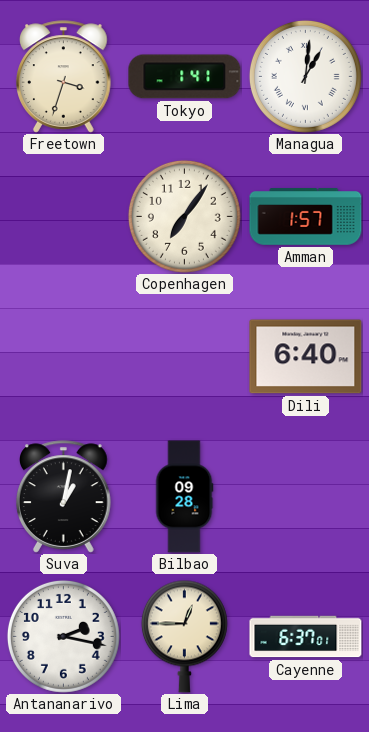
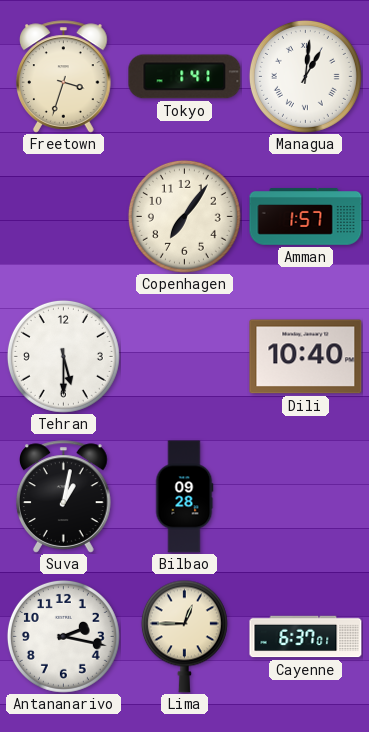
Tehran: none -> 5:30
Dili: 6:40 -> 10:40
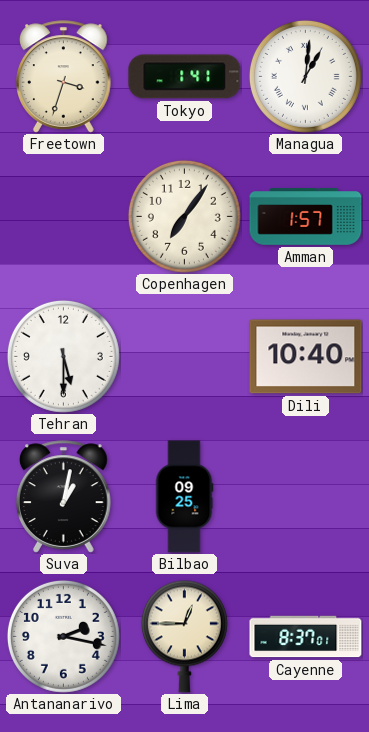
Bilbao: 09:28 -> 09:25
Cayenne: 6:37 -> 8:37
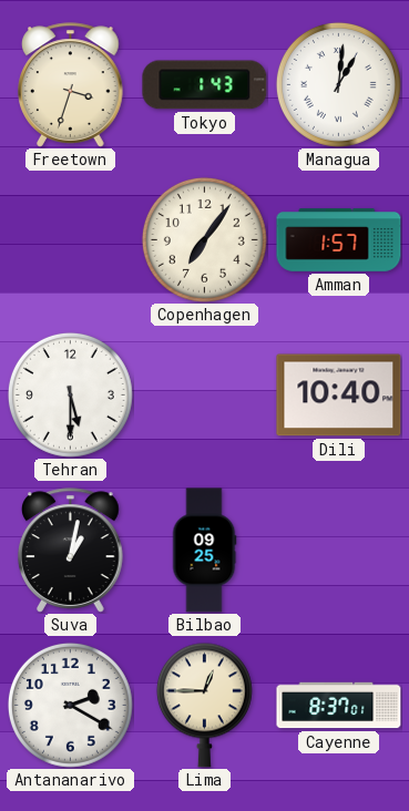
Tokyo: 1:41 -> 1:43
Antananarivo: 2:17 -> 2:20
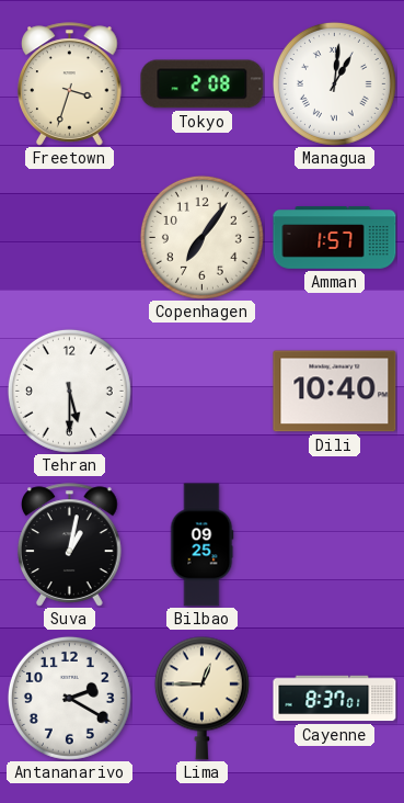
Tokyo: 1:43 -> 2:08
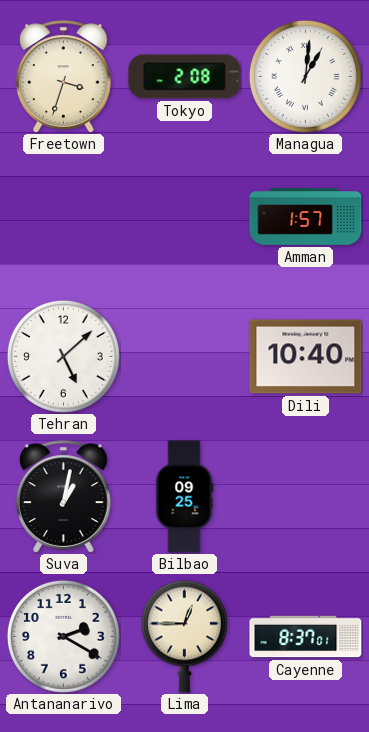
Copenhagen: 7:06 -> none
Tehran: 5:30 -> 5:08
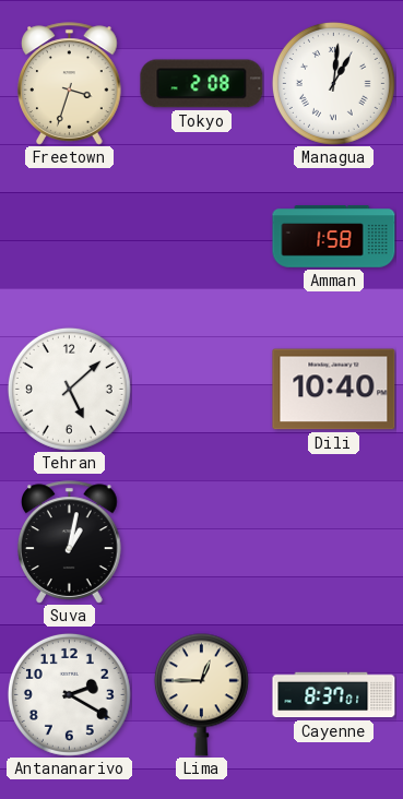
Amman: 1:57 -> 1:58
Bilbao: 09:25 -> none
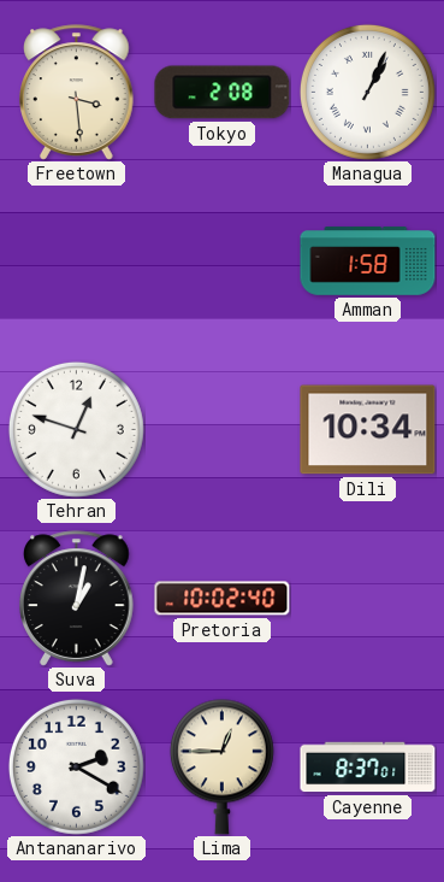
Freetown: 3:33 -> 3:29
Managua: 1:01 -> 1:04
Tehran: 5:08 -> 12:48
Dili: 10:40 -> 10:34
Pretoria: none -> 10:02
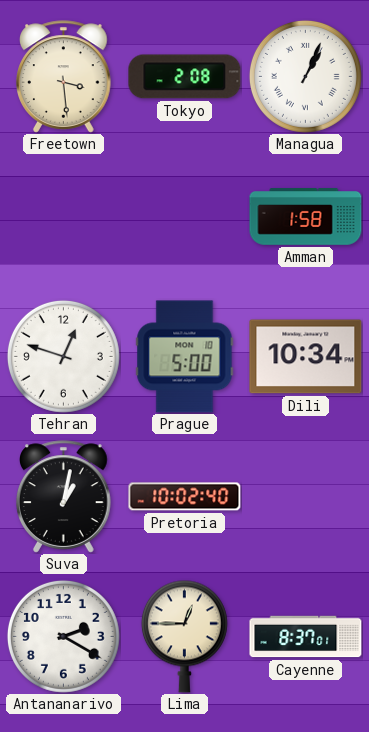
Prague: none -> 5:00
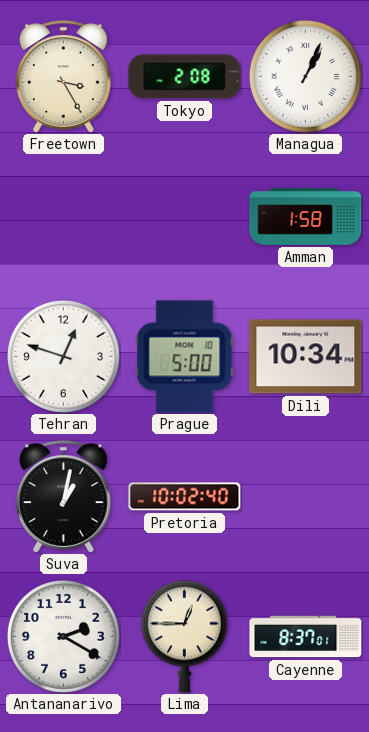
Freetown: 3:29 -> 3:25
